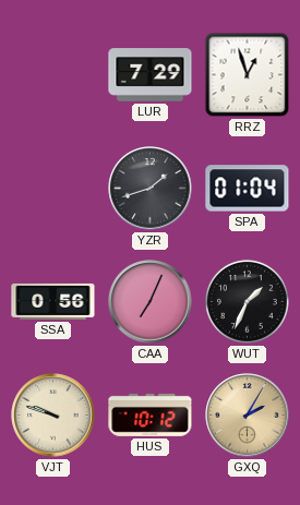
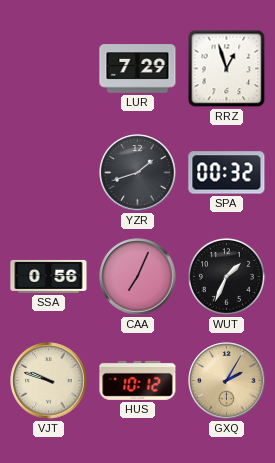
SPA: 01:04 -> 00:32
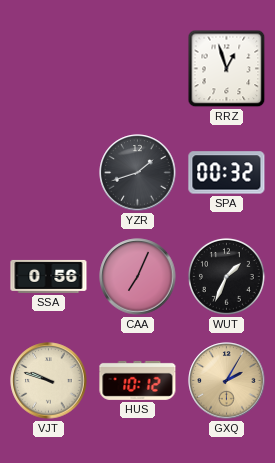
LUR: 7:29 -> none
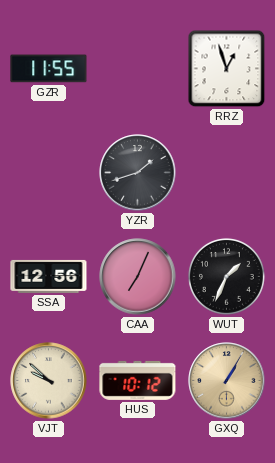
GZR: none -> 11:55
SPA: 00:32 -> none
SSA: 0:56 -> 12:56
VJT: 9:48 -> 9:52
GXQ: 2:05 -> 1:05
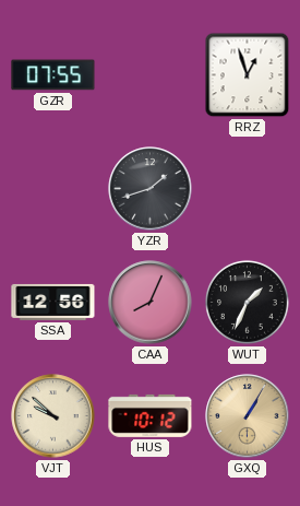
GZR: 11:55 -> 07:55
CAA: 7:04 -> 8:04
